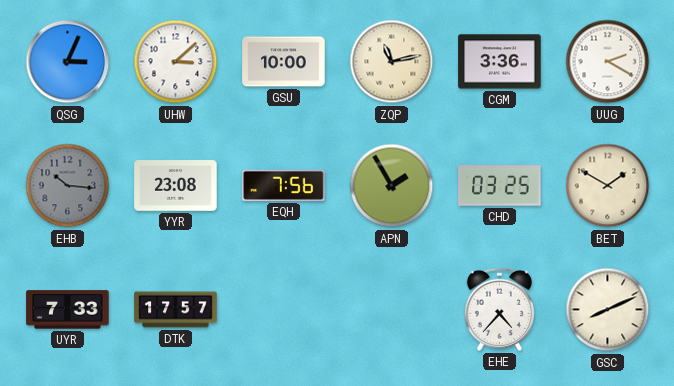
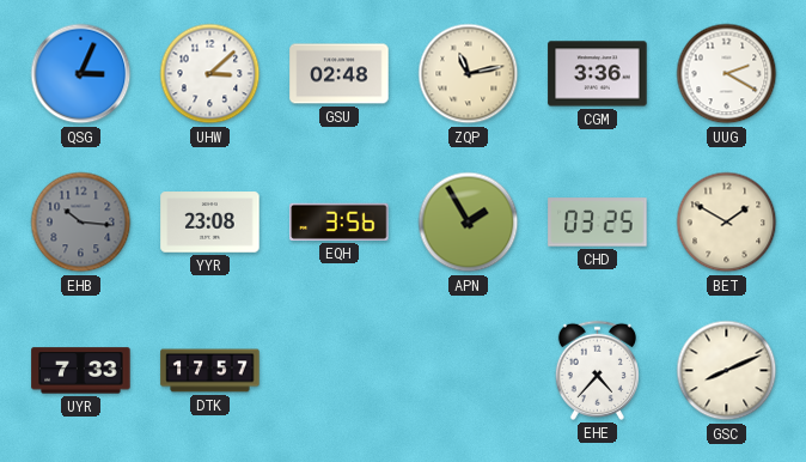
GSU: 10:00 -> 02:48
EQH: 7:56 -> 3:56
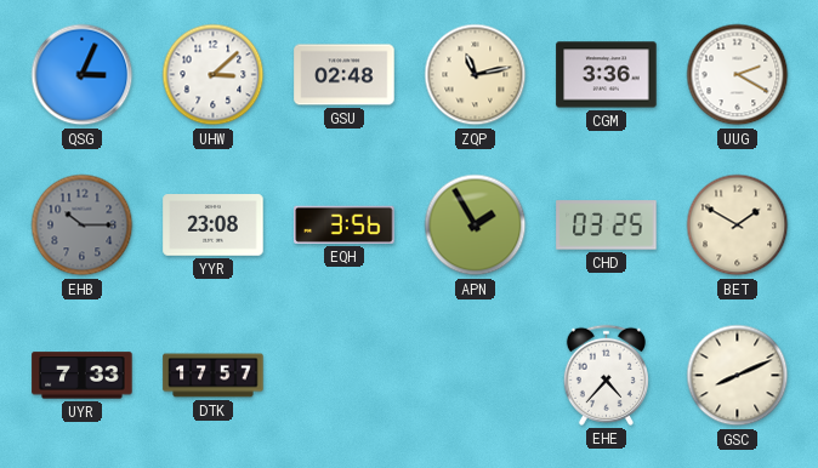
EHB: 10:16 -> 10:15
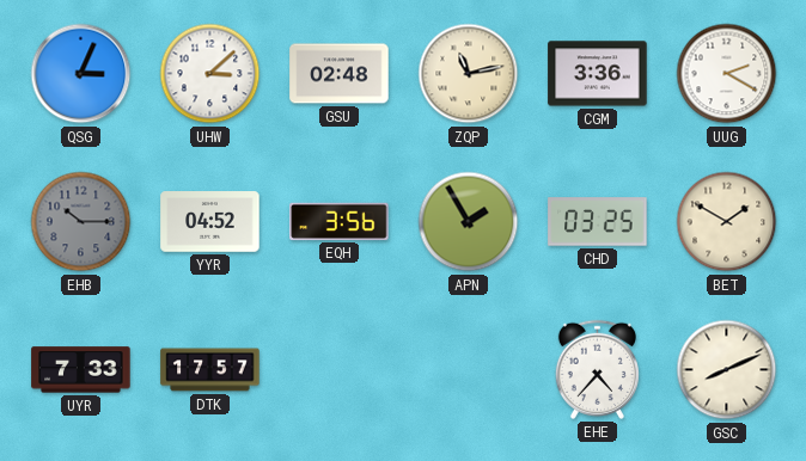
YYR: 23:08 -> 04:52
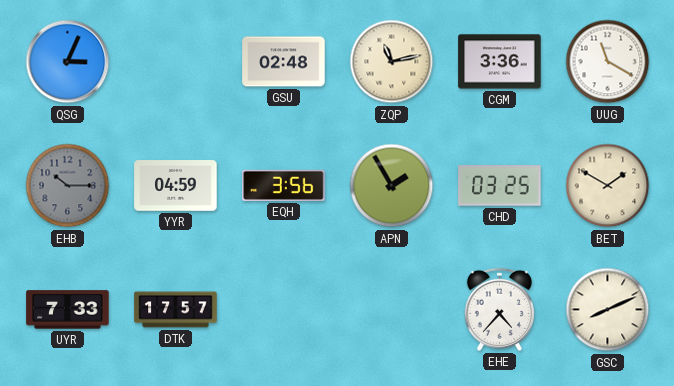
UHW: 3:08 -> none
UUG: 2:20 -> 11:20
YYR: 04:52 -> 04:59
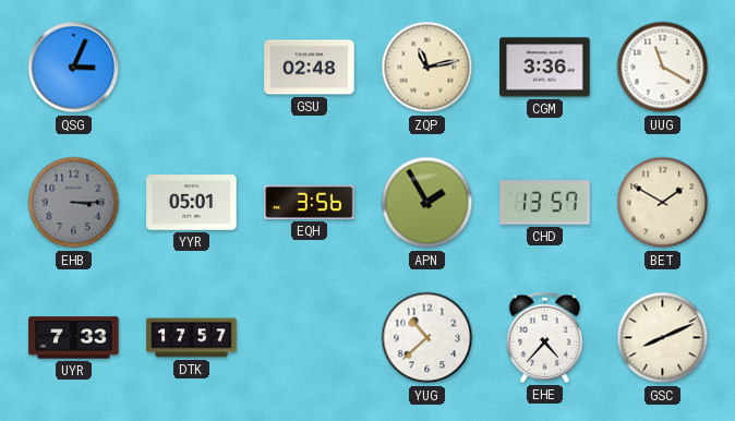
EHB: 10:15 -> 3:15
YYR: 04:59 -> 05:01
CHD: 03:25 -> 13:57
YUG: none -> 10:38
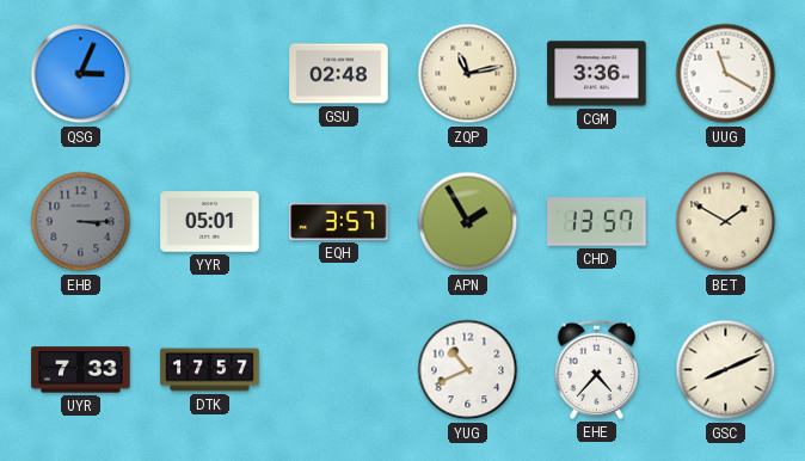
EQH: 3:56 -> 3:57
YUG: 10:38 -> 10:41
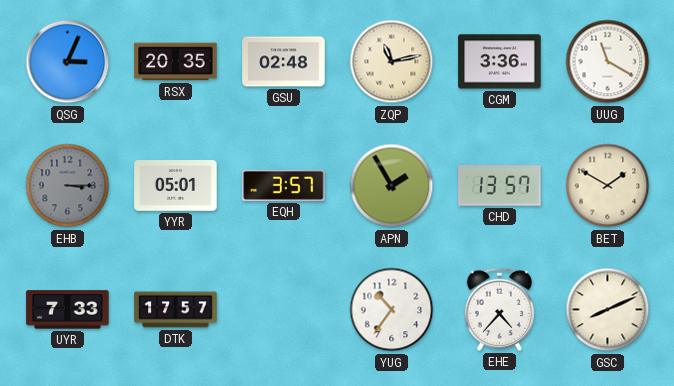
RSX: none -> 20:35
YUG: 10:41 -> 10:36
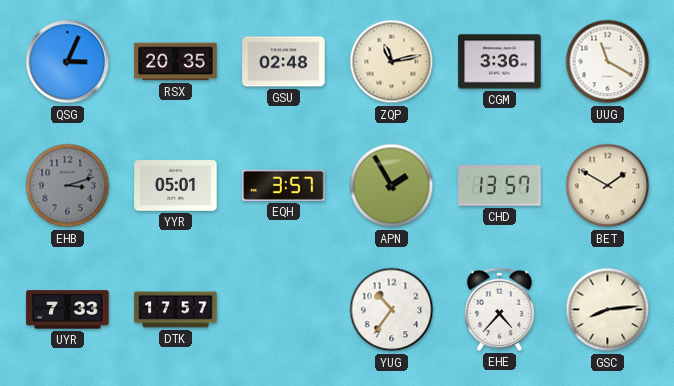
EHB: 3:15 -> 3:12
GSC: 8:11 -> 8:14
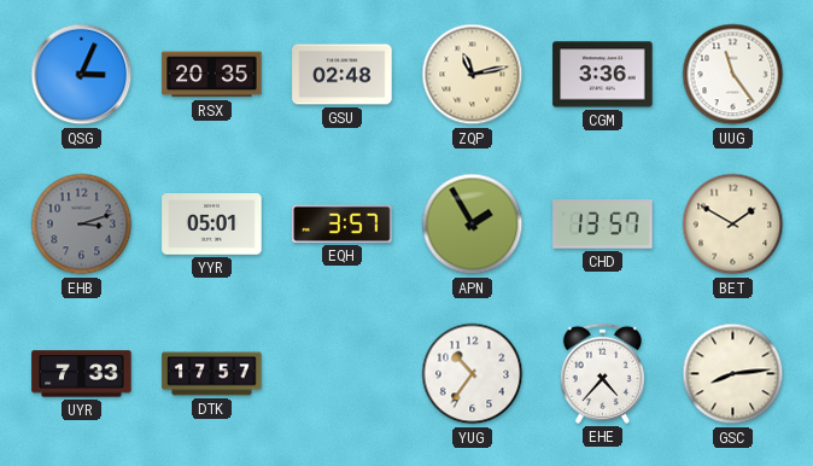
UUG: 11:20 -> 11:24
